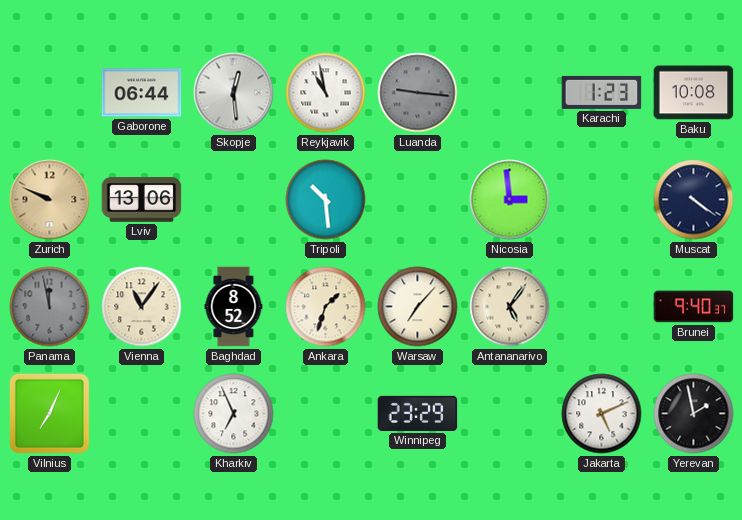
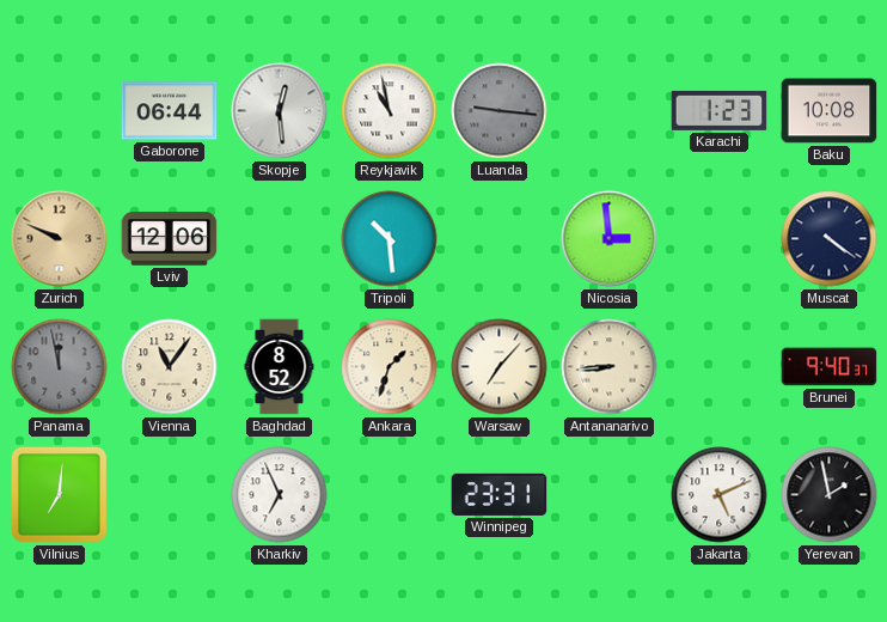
Lviv: 13:06 -> 12:06
Antananarivo: 5:06 -> 8:44
Vilnius: 7:04 -> 7:01
Winnipeg: 23:29 -> 23:31
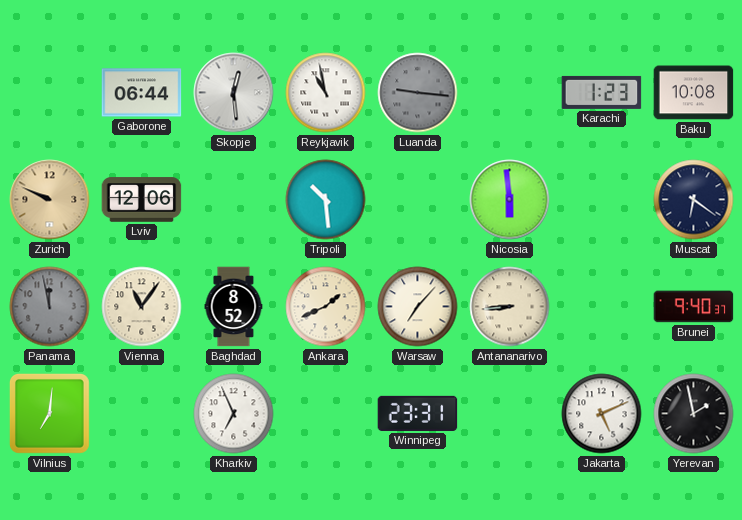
Nicosia: 2:59 -> 5:59
Muscat: 4:21 -> 6:21
Ankara: 1:33 -> 1:41
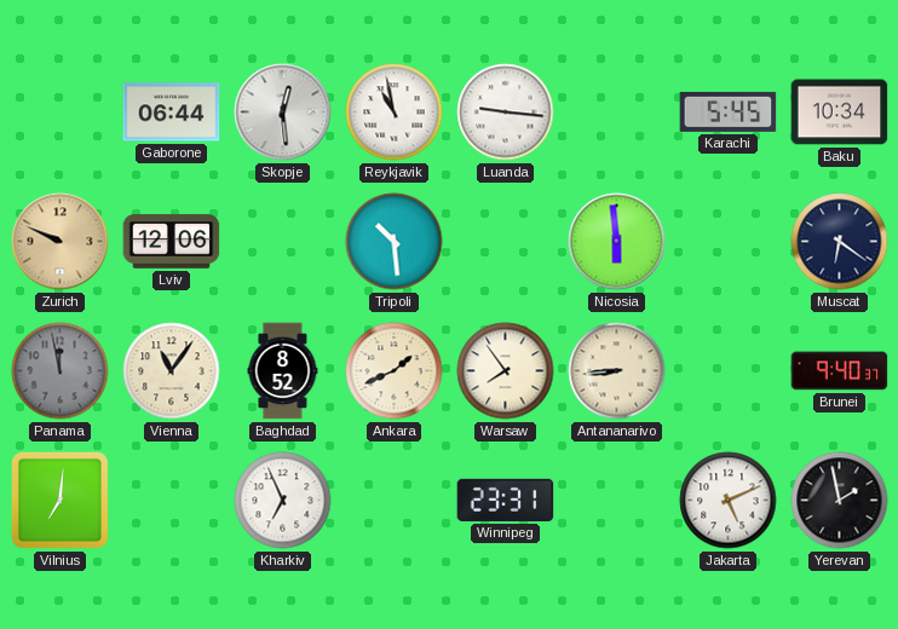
Luanda dial: grey -> white
Karachi: 1:23 -> 5:45
Baku: 10:08 -> 10:34
Warsaw: 7:07 -> 7:54
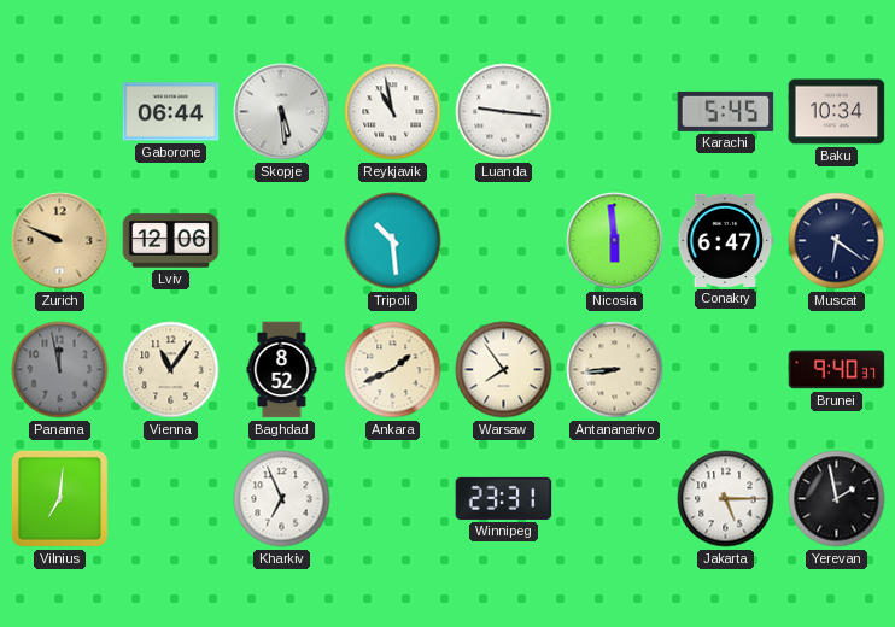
Skopje: 12:29 -> 5:29
Conakry: none -> 6:47
Jakarta: 5:11 -> 5:15
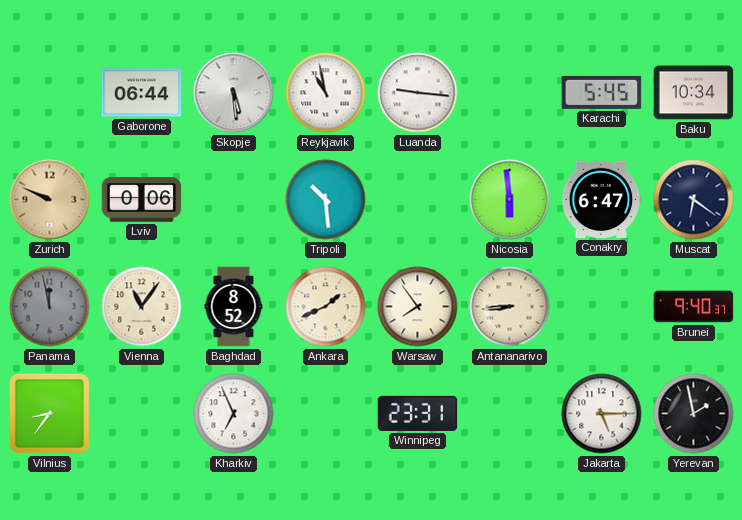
Lviv: 12:06 -> 0:06
Vilnius: 7:01 -> 8:36
